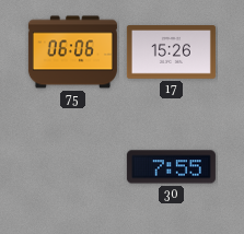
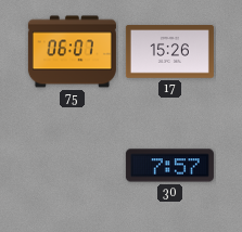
75: 06:06 -> 06:07
30: 7:55 -> 7:57
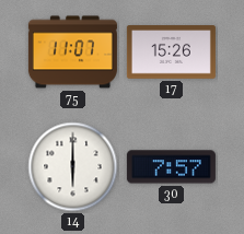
75: 06:07 -> 11:07
14: none -> 6:00
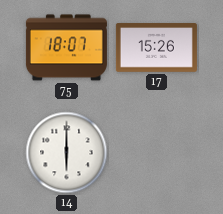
75: 11:07 -> 18:07
30: 7:57 -> none
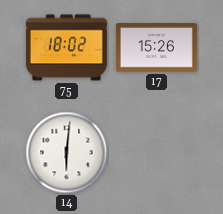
75: 18:07 -> 18:02
14: 6:00 -> 6:01
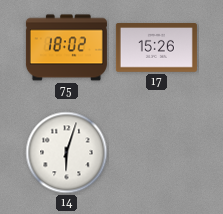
14: 6:01 -> 6:03
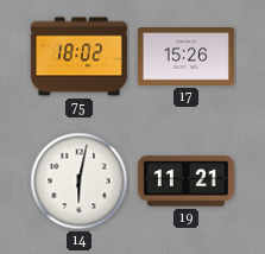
14: 6:03 -> 6:02
19: none -> 11:21
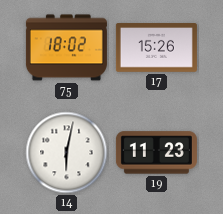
19: 11:21 -> 11:23
